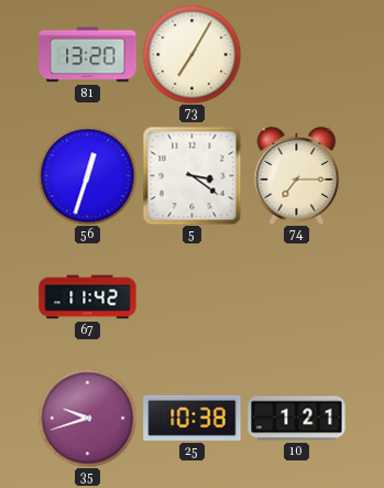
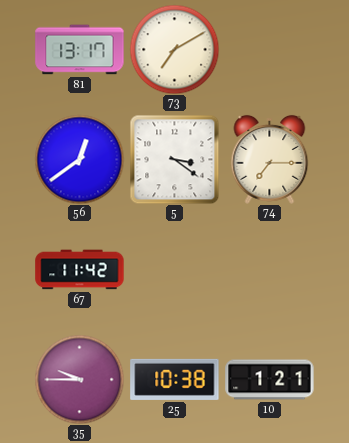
81: 13:20 -> 13:17
73: 7:05 -> 7:10
56: 12:33 -> 12:39
35: 9:42 -> 9:45
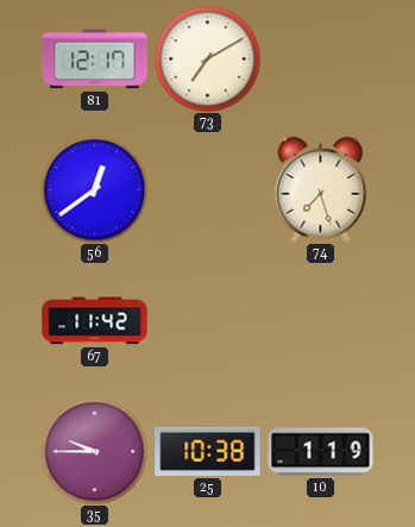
81: 13:17 -> 12:17
5: 3:21 -> none
74: 7:15 -> 7:27
10: 1:21 -> 1:19
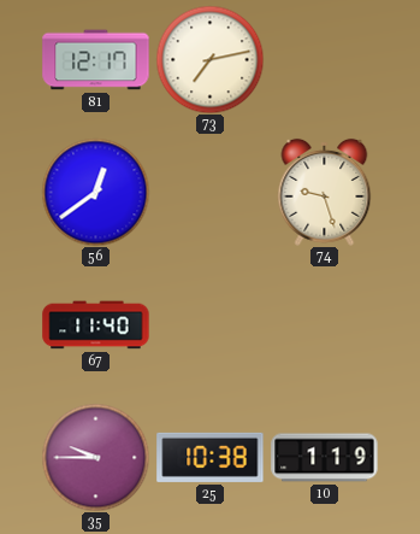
73: 7:10 -> 7:13
74: 7:27 -> 9:27
67: 11:42 -> 11:40
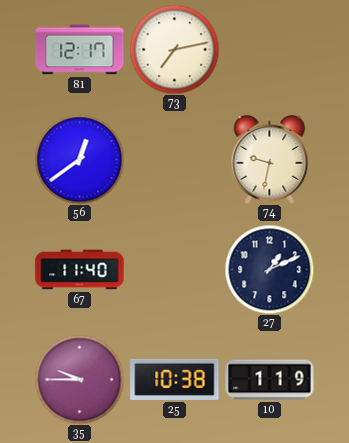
74: 9:27 -> 9:32
27: none -> 1:11
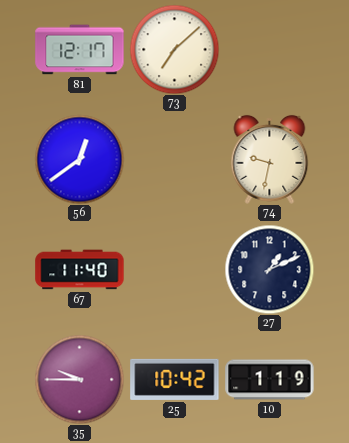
73: 7:13 -> 7:08
25: 10:38 -> 10:42
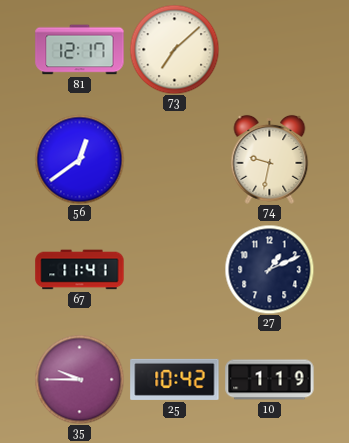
67: 11:40 -> 11:41
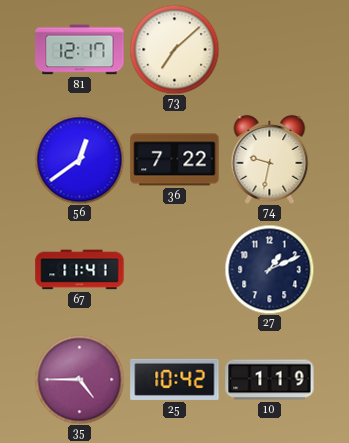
36: none -> 7:22
35: 9:45 -> 4:45
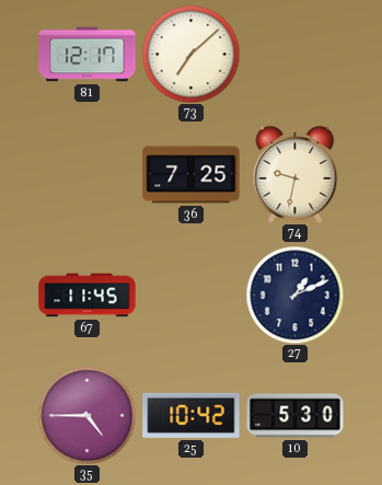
56: 12:39 -> none
36: 7:22 -> 7:25
67: 11:41 -> 11:45
10: 1:19 -> 5:30
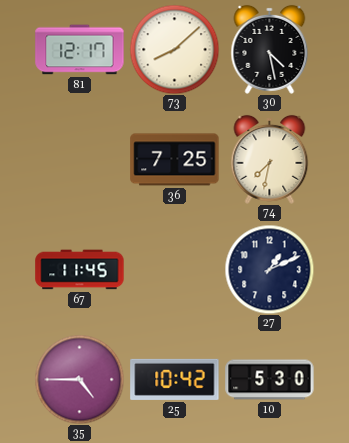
73: 7:08 -> 8:08
30: none -> 4:28
74: 9:32 -> 7:32
